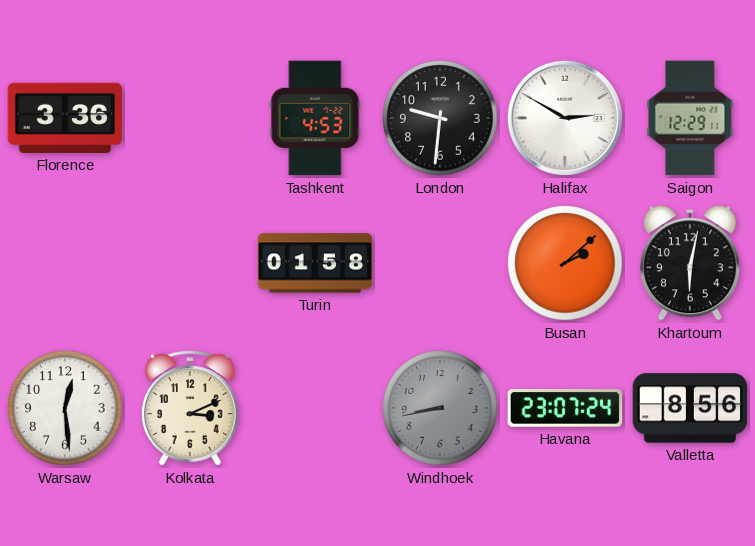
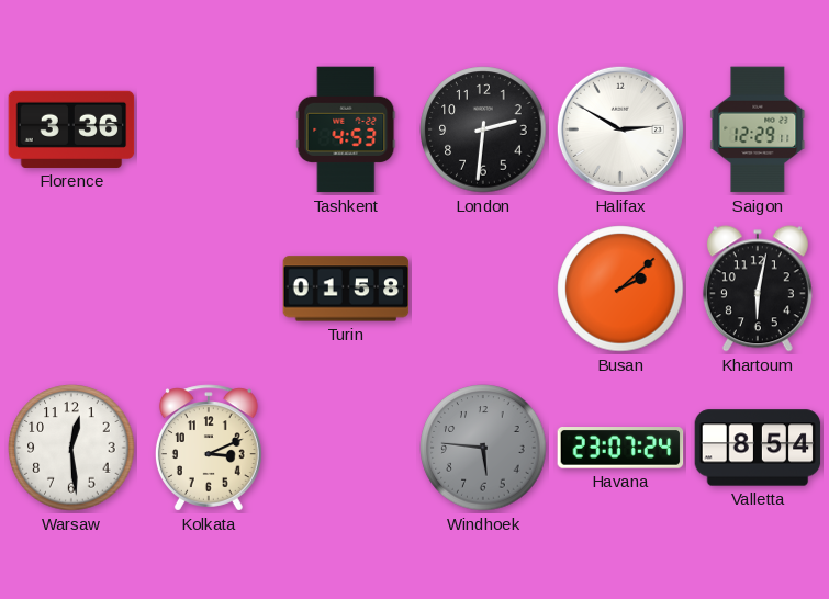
London: 9:31 -> 2:31
Windhoek: 8:43 -> 5:46
Valletta: 8:56 -> 8:54
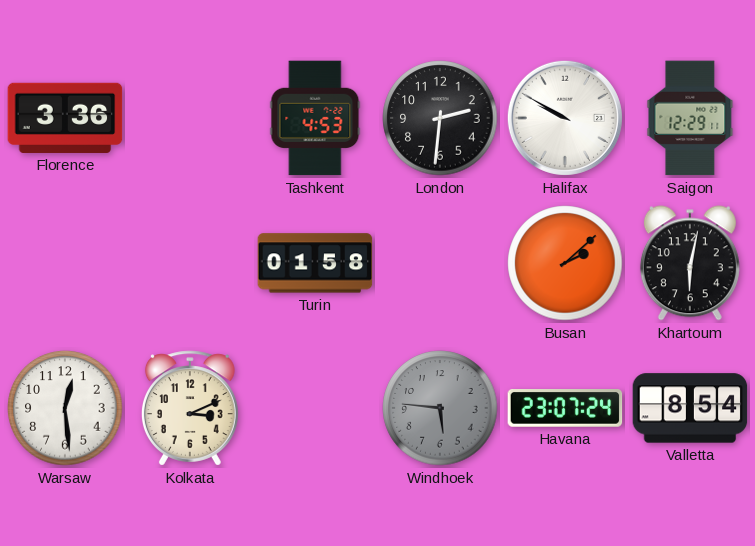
Halifax: 2:50 -> 9:50
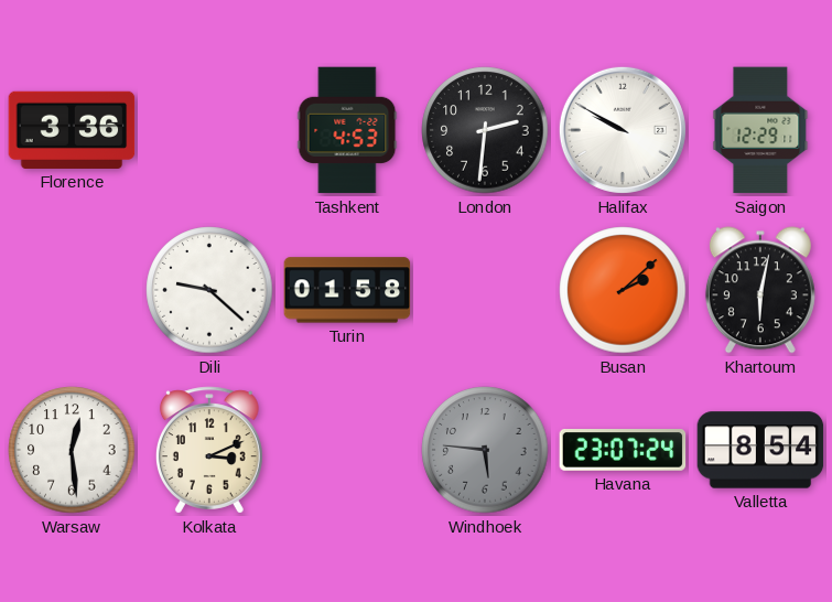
Dili: none -> 9:22
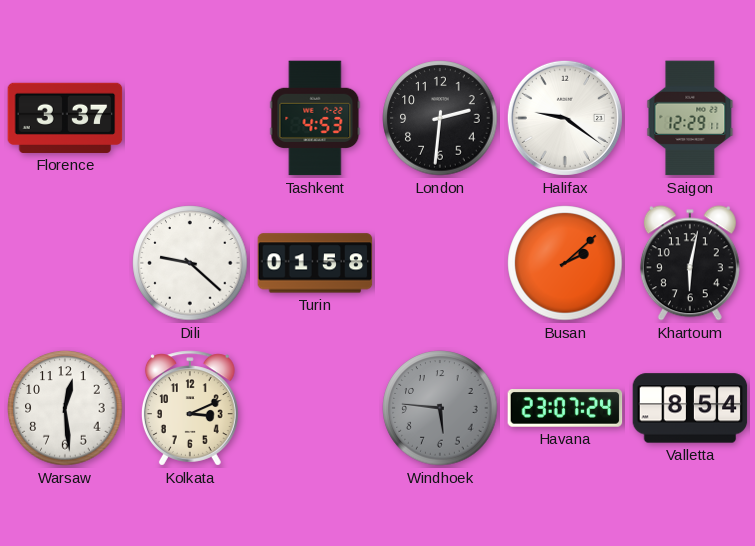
Florence: 3:36 -> 3:37
Halifax: 9:50 -> 9:21
